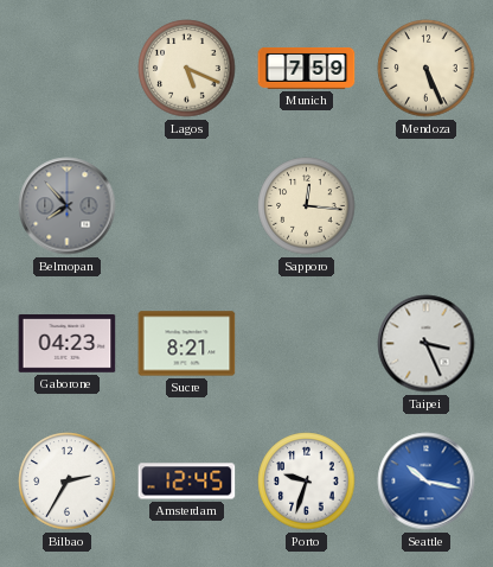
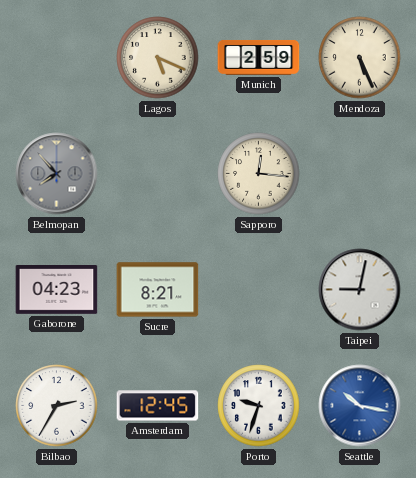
Munich: 7:59 -> 2:59
Taipei: 3:26 -> 9:02
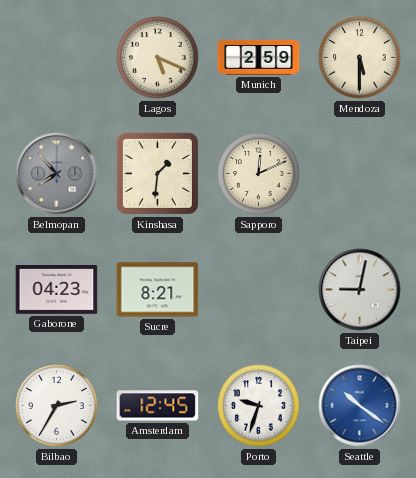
Mendoza: 5:26 -> 5:30
Kinshasa: none -> 1:31
Sapporo: 12:16 -> 12:11
Seattle: 10:17 -> 10:21
